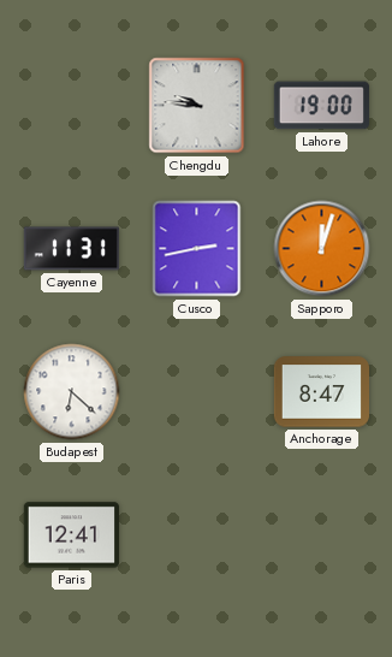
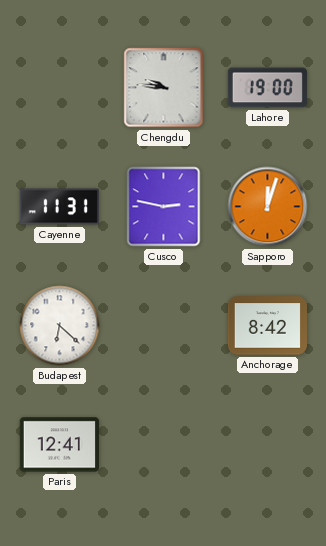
Cusco: 2:43 -> 2:47
Anchorage: 8:47 -> 8:42
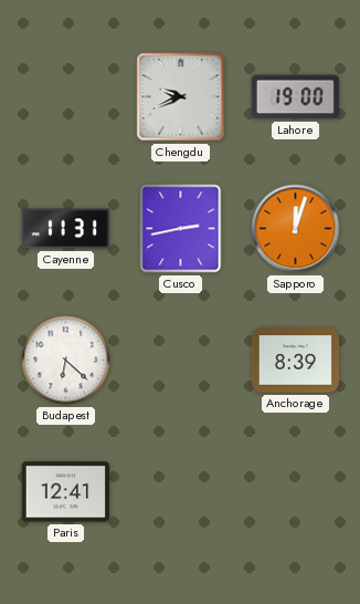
Chengdu: 9:46 -> 9:41
Cusco: 2:47 -> 2:43
Anchorage: 8:42 -> 8:39
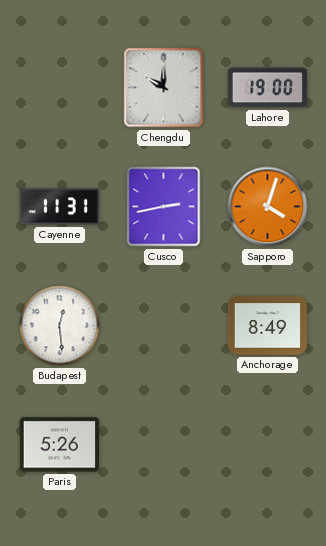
Chengdu: 9:41 -> 10:00
Sapporo: 12:03 -> 4:03
Budapest: 6:22 -> 12:29
Anchorage: 8:39 -> 8:49
Paris: 12:41 -> 5:26
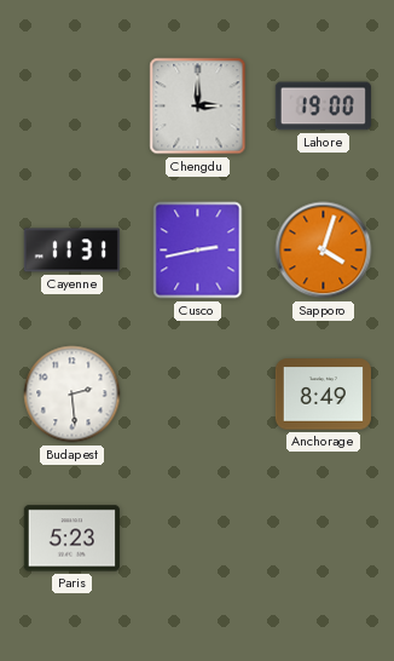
Chengdu: 10:00 -> 3:00
Budapest: 12:29 -> 2:29
Paris: 5:26 -> 5:23
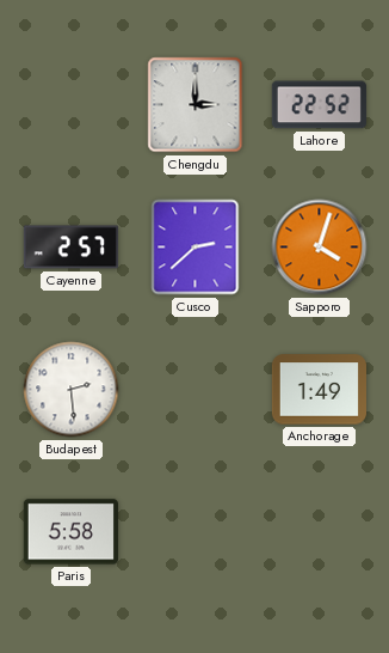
Lahore: 19:00 -> 22:52
Cayenne: 11:31 -> 2:57
Cusco: 2:43 -> 2:38
Anchorage: 8:49 -> 1:49
Paris: 5:23 -> 5:58
